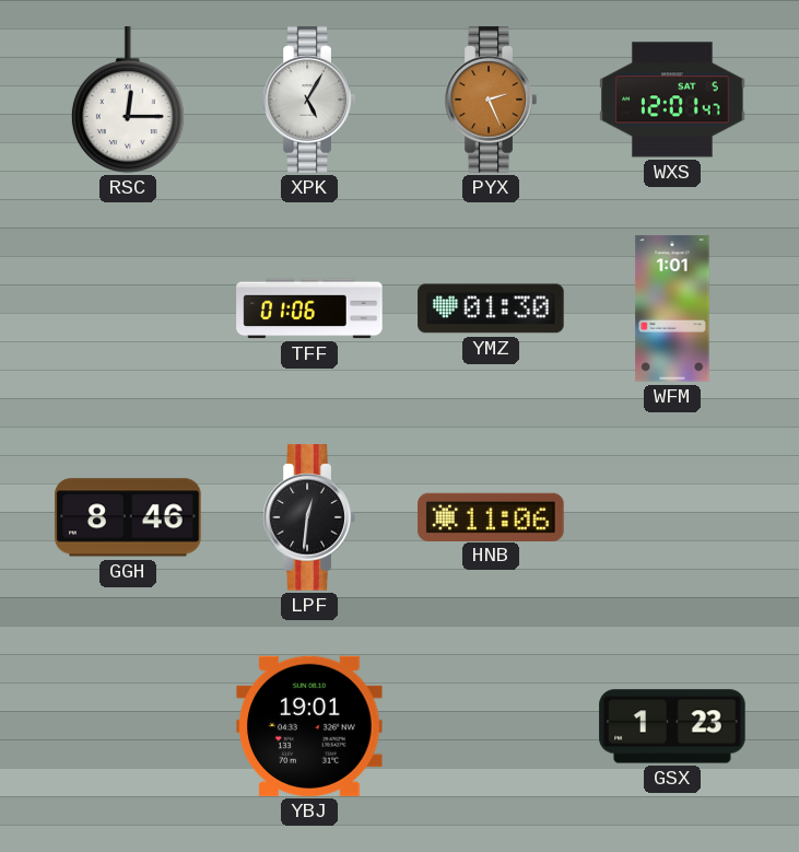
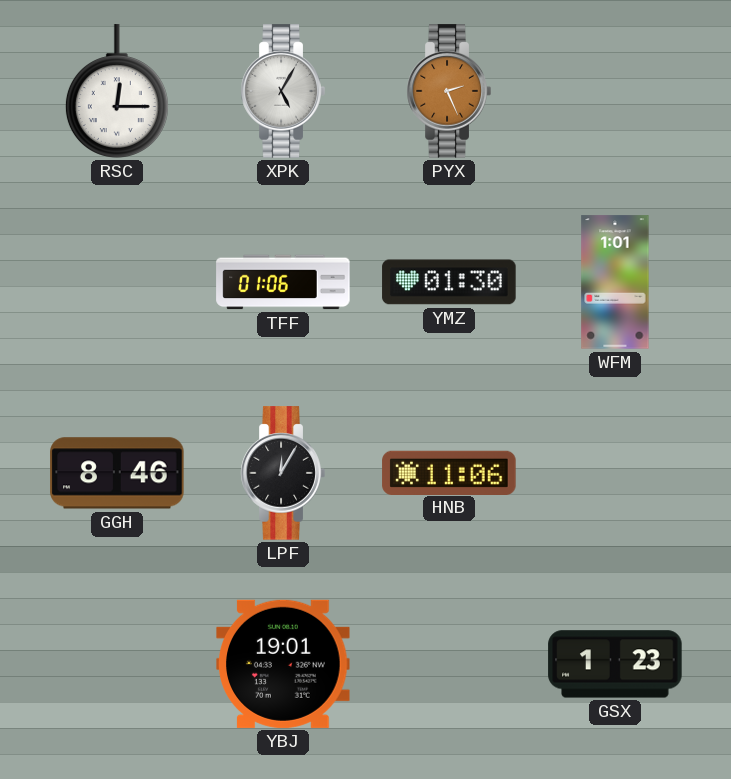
WXS: 12:01 -> none
LPF: 12:31 -> 12:05
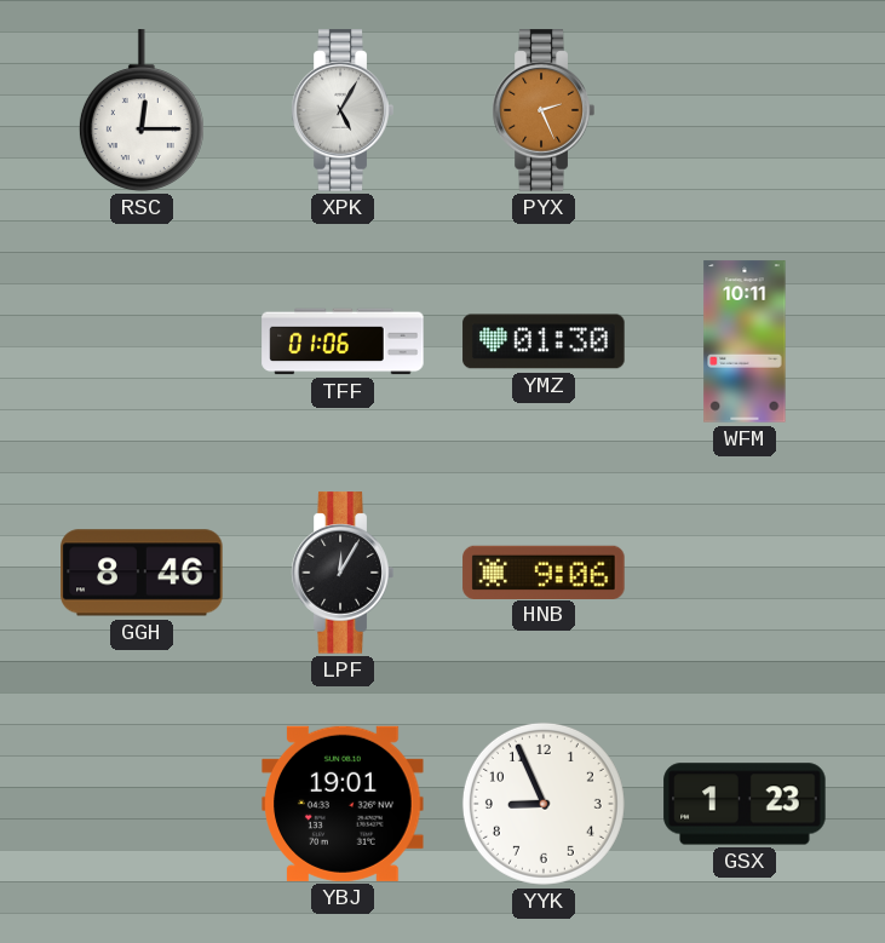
WFM: 1:01 -> 10:11
HNB: 11:06 -> 9:06
YYK: none -> 8:56
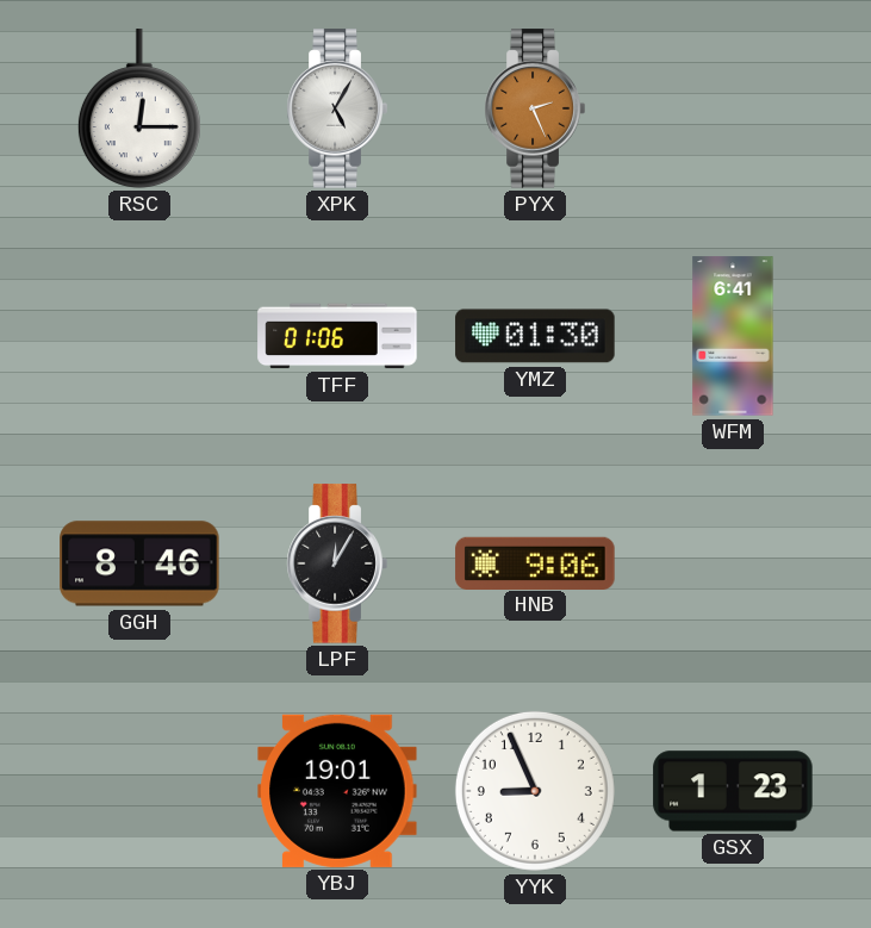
WFM: 10:11 -> 6:41
